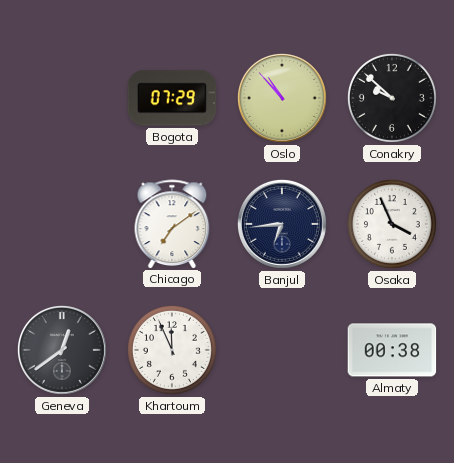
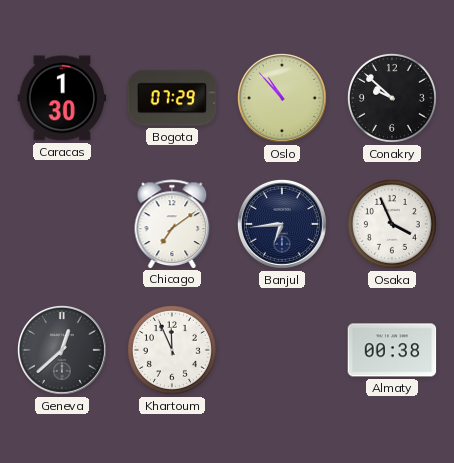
Caracas: none -> 1:30
Geneva: 12:39 -> 12:38
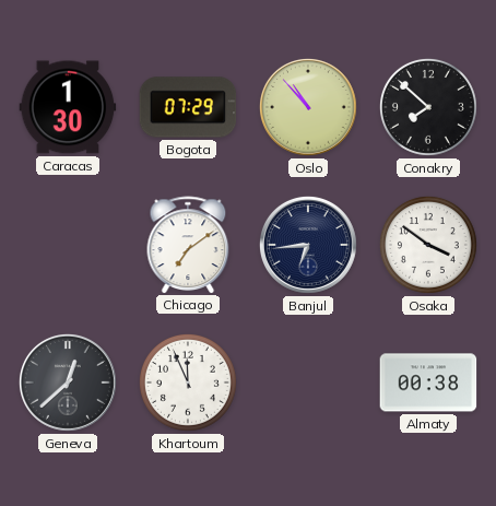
Conakry: 9:52 -> 7:52
Osaka: 3:56 -> 3:51
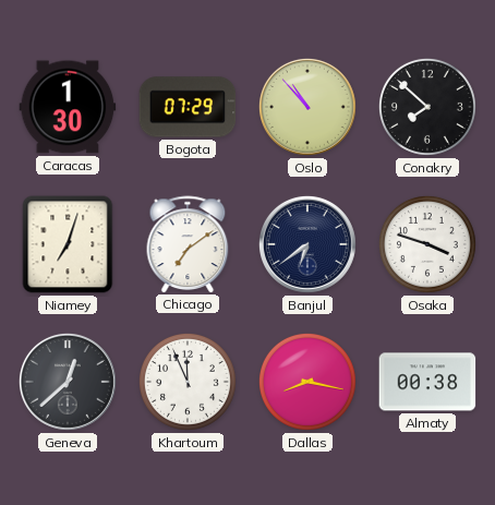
Niamey: none -> 7:03
Banjul: 6:44 -> 6:39
Osaka: 3:51 -> 3:48
Dallas: none -> 8:17
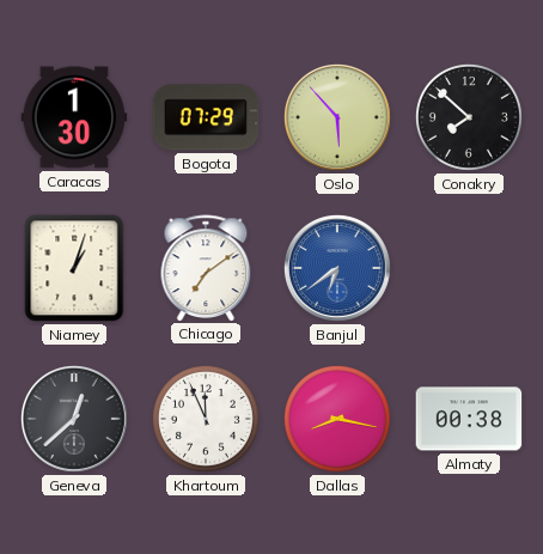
Oslo: 10:53 -> 5:53
Niamey: 7:03 -> 1:03
Banjul dial: navy -> blue
Osaka: 3:48 -> none
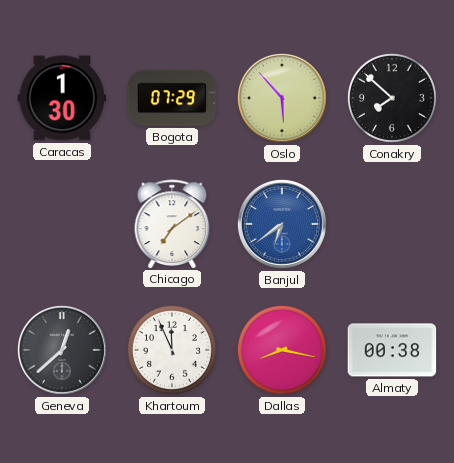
Niamey: 1:03 -> none
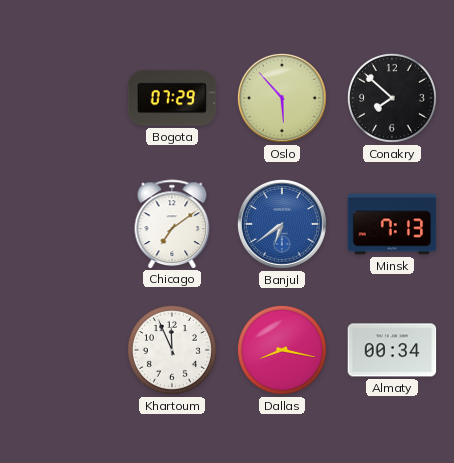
Caracas: 1:30 -> none
Minsk: none -> 7:13
Geneva: 12:38 -> none
Almaty: 00:38 -> 00:34
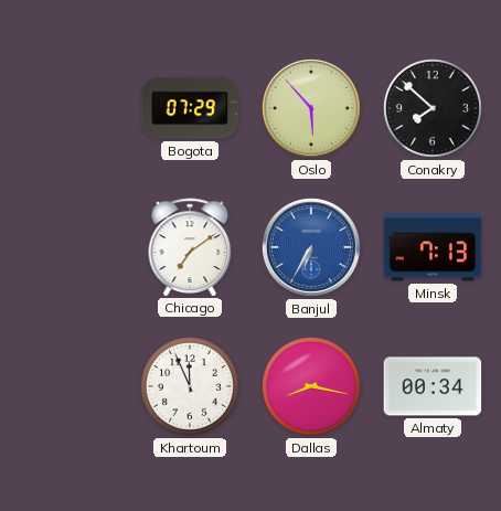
Banjul: 6:39 -> 6:35
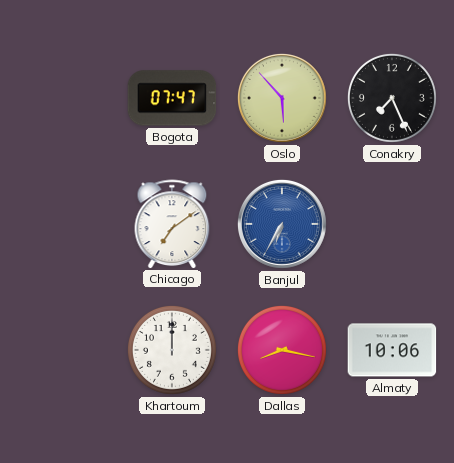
Bogota: 07:29 -> 07:47
Conakry: 7:52 -> 7:26
Minsk: 7:13 -> none
Khartoum: 11:56 -> 12:00
Almaty: 00:34 -> 10:06
